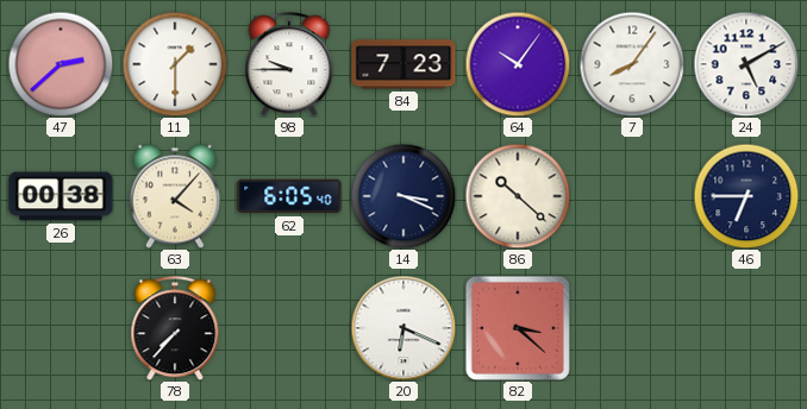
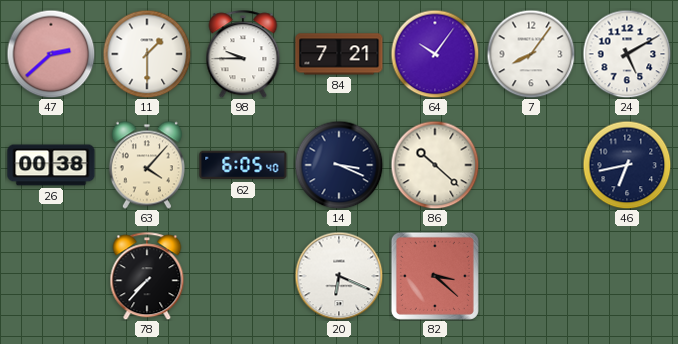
84: 7:23 -> 7:21
46: 6:45 -> 6:43
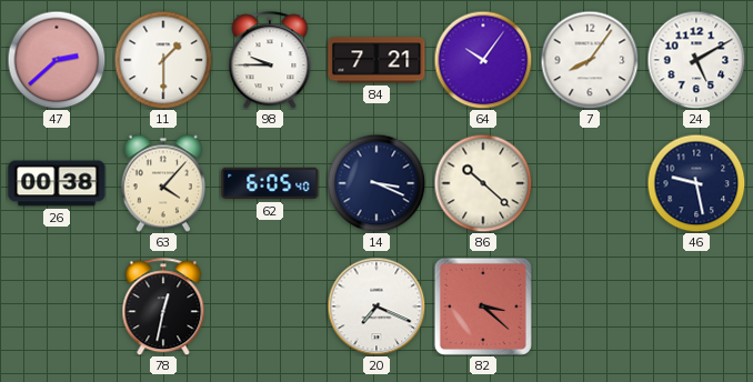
46: 6:43 -> 9:28
78: 7:37 -> 12:32
20: 6:19 -> 7:19
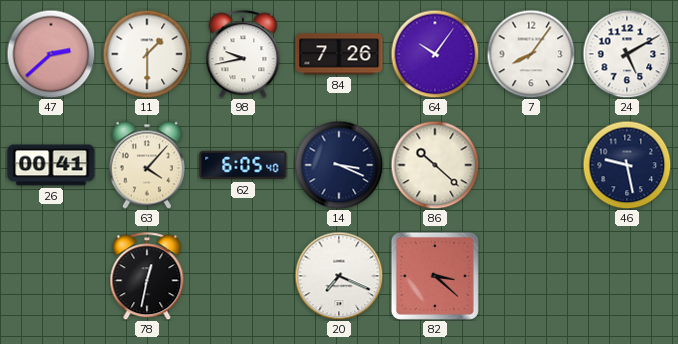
98: 9:45 -> 9:43
84: 7:21 -> 7:26
26: 00:38 -> 00:41
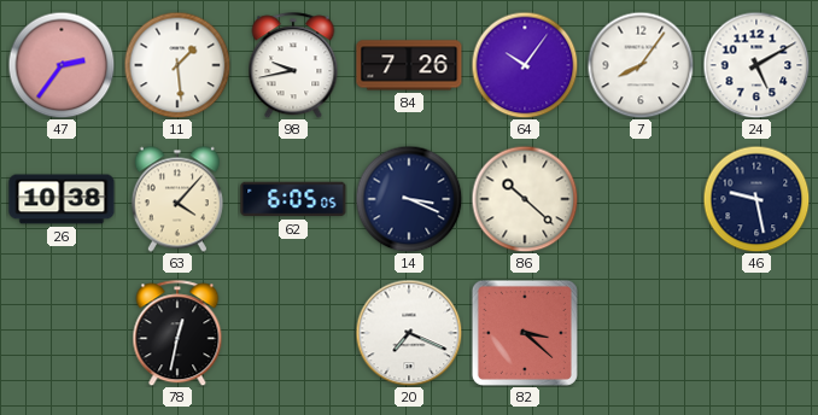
47: 2:38 -> 2:36
11: 1:30 -> 1:29
26: 00:41 -> 10:38
62: 6:05:40 -> 6:05:05
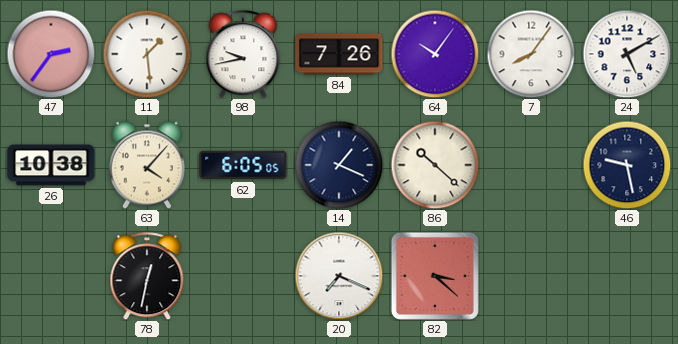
14: 3:19 -> 1:19
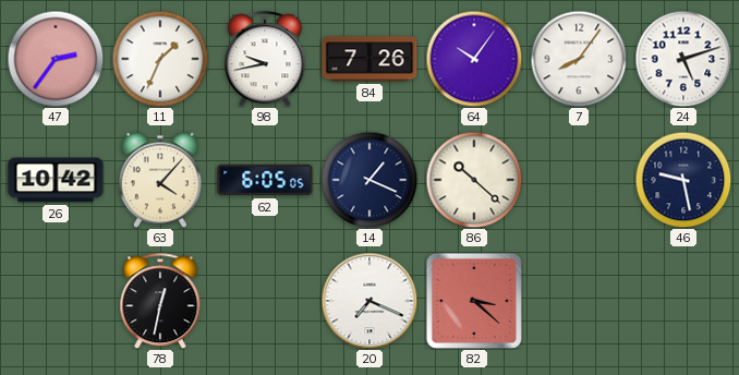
11: 1:29 -> 1:34
24: 5:10 -> 5:12
26: 10:38 -> 10:42
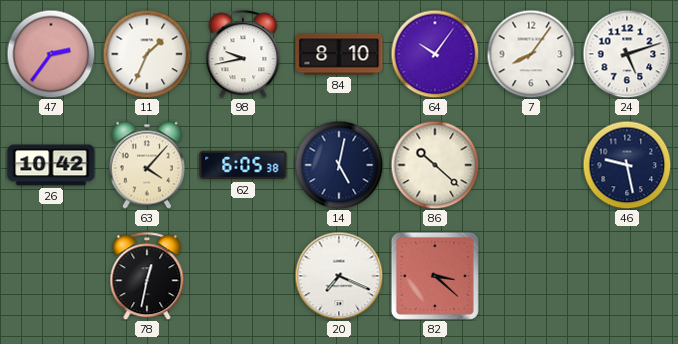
84: 7:26 -> 8:10
62: 6:05:05 -> 6:05:38
14: 1:19 -> 5:02
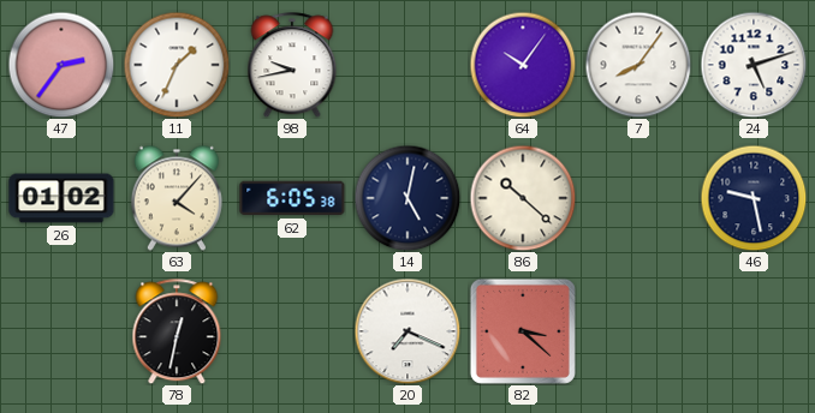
84: 8:10 -> none
26: 10:42 -> 01:02
